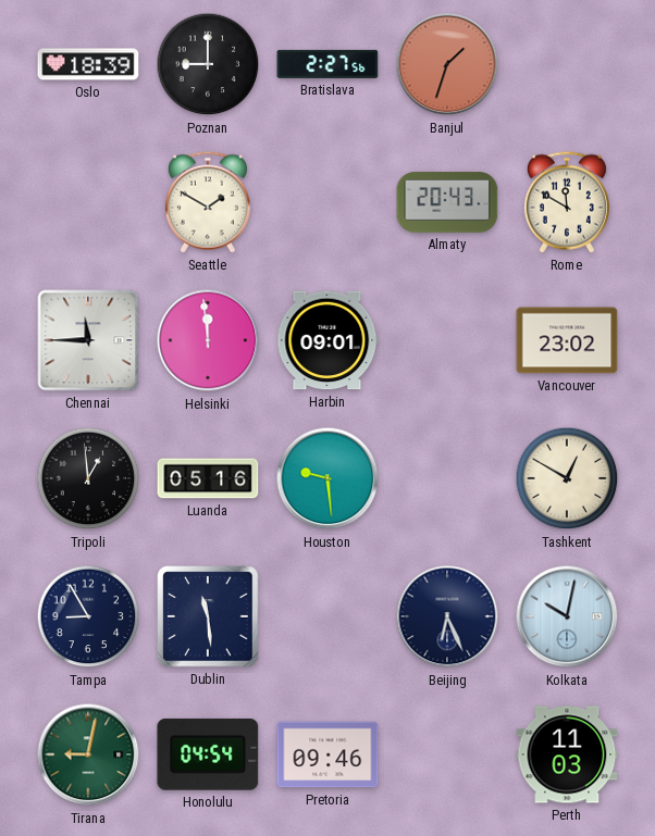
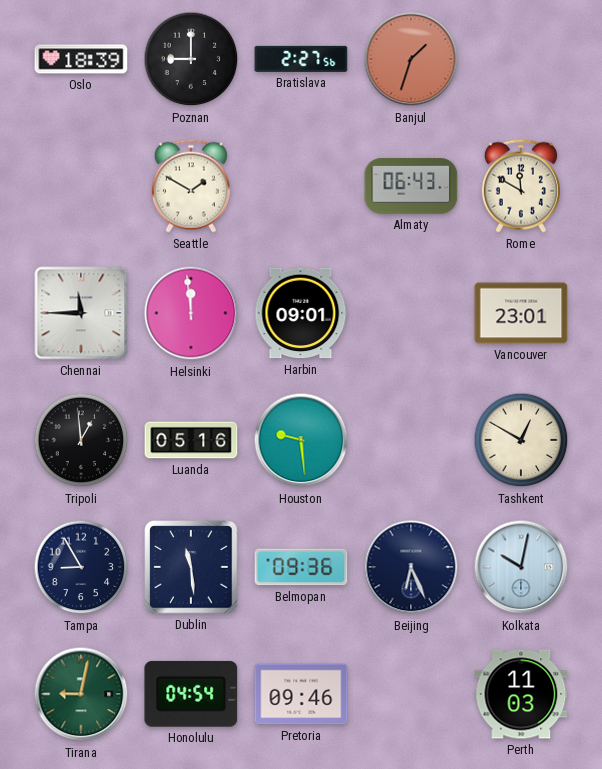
Almaty: 20:43 -> 06:43
Vancouver: 23:02 -> 23:01
Belmopan: none -> 09:36
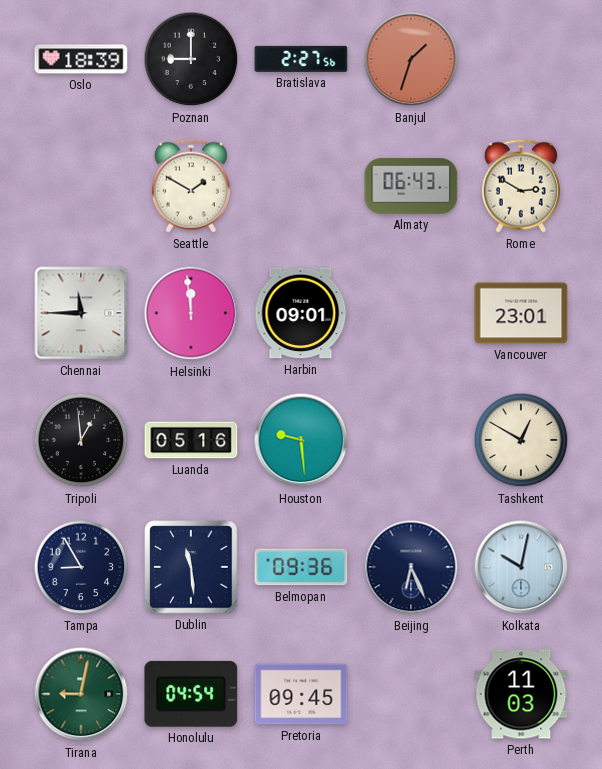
Rome: 11:50 -> 2:50
Pretoria: 09:46 -> 09:45
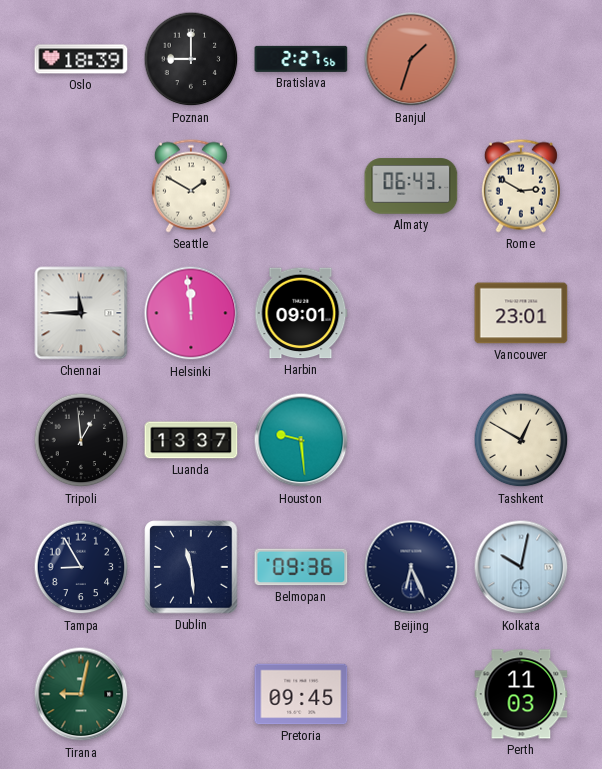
Luanda: 05:16 -> 13:37
Honolulu: 04:54 -> none
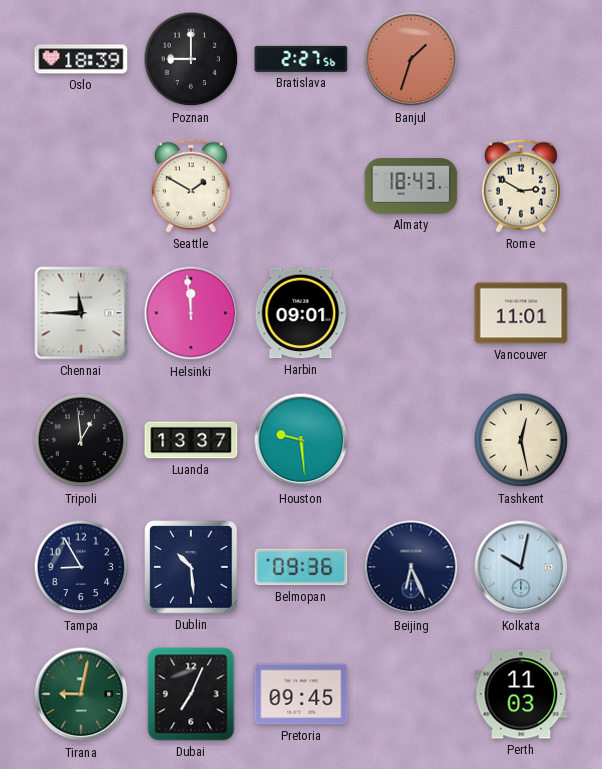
Almaty: 06:43 -> 18:43
Vancouver: 23:01 -> 11:01
Tashkent: 12:50 -> 12:28
Dublin: 11:29 -> 10:29
Dubai: none -> 7:04
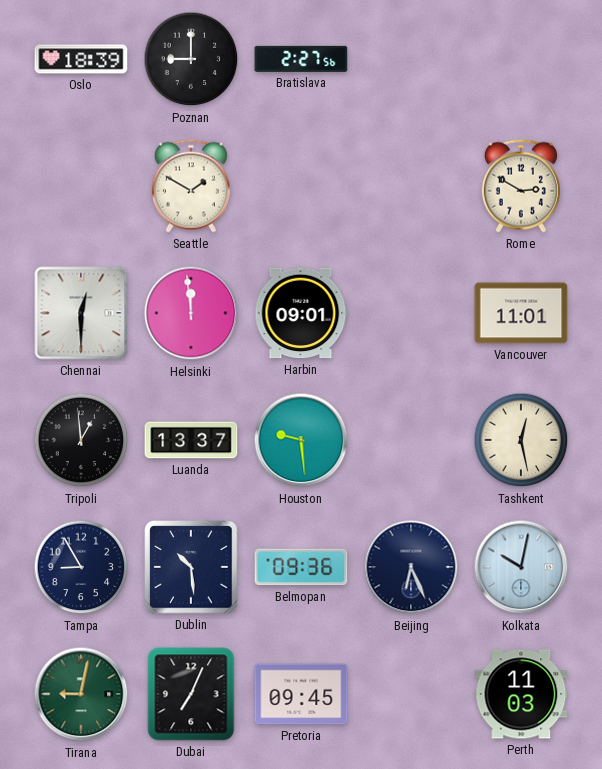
Banjul: 1:33 -> none
Almaty: 18:43 -> none
Chennai: 11:45 -> 12:30
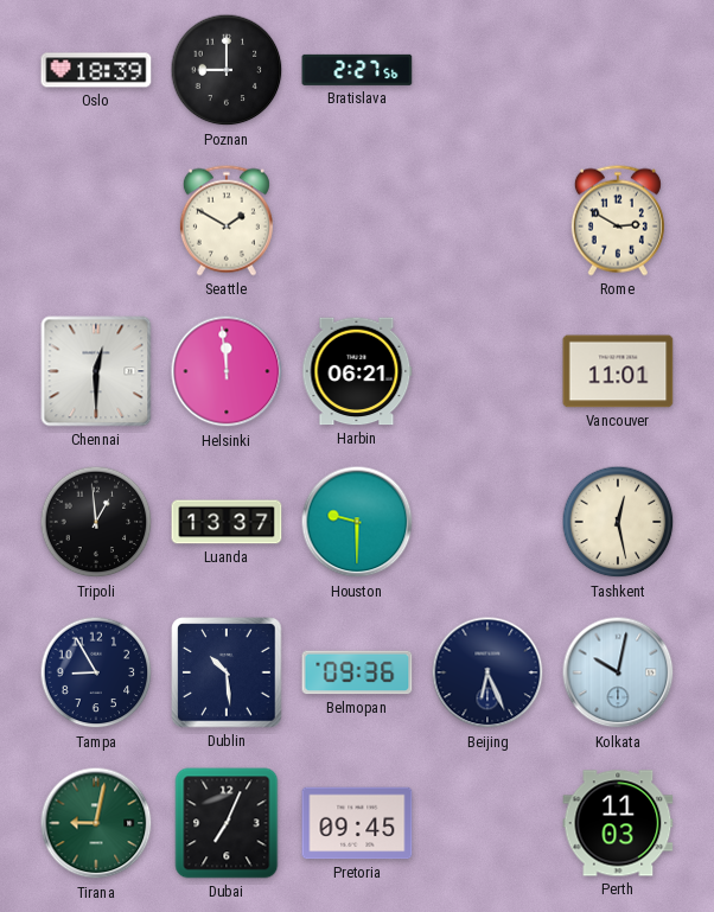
Harbin: 09:01 -> 06:21
Houston: 9:29 -> 9:30
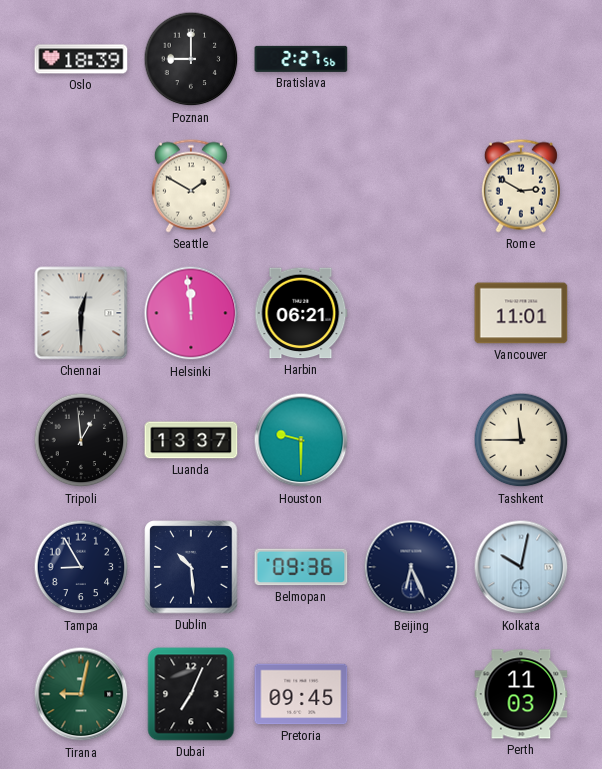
Tashkent: 12:28 -> 11:45
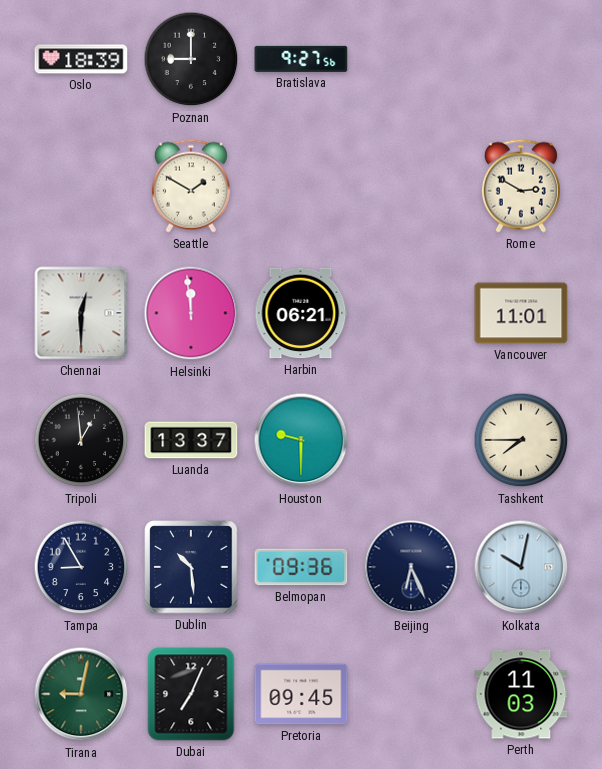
Bratislava: 2:27 -> 9:27
Tashkent: 11:45 -> 7:45
